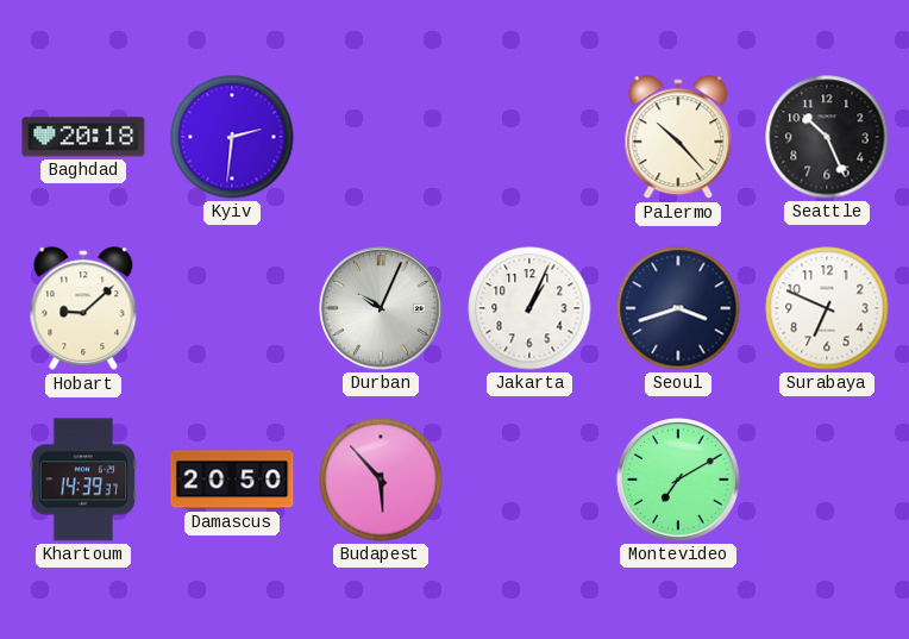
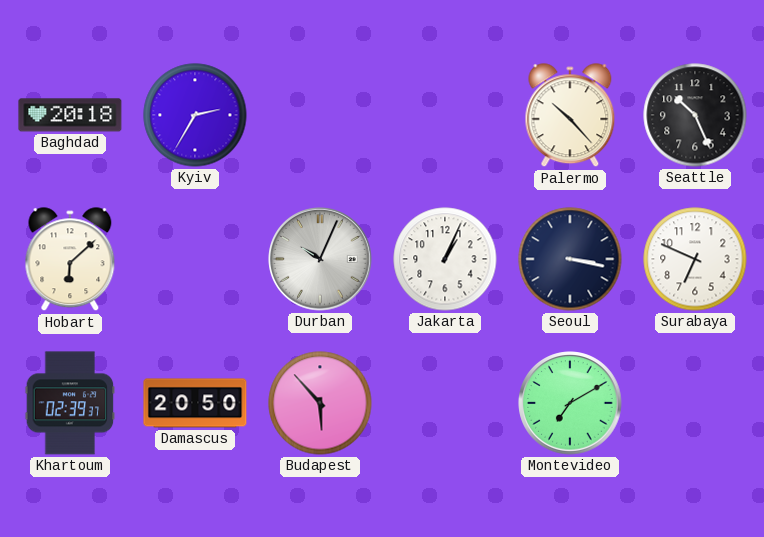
Kyiv: 2:31 -> 2:35
Hobart: 9:08 -> 6:08
Seoul: 3:42 -> 3:17
Khartoum: 14:39 -> 02:39
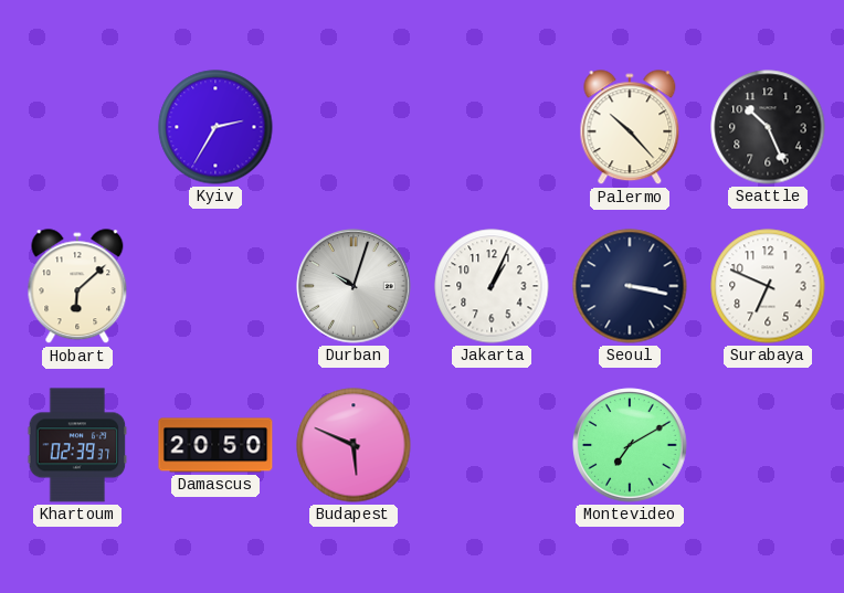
Baghdad: 20:18 -> none
Durban: 10:04 -> 10:03
Budapest: 5:53 -> 5:49
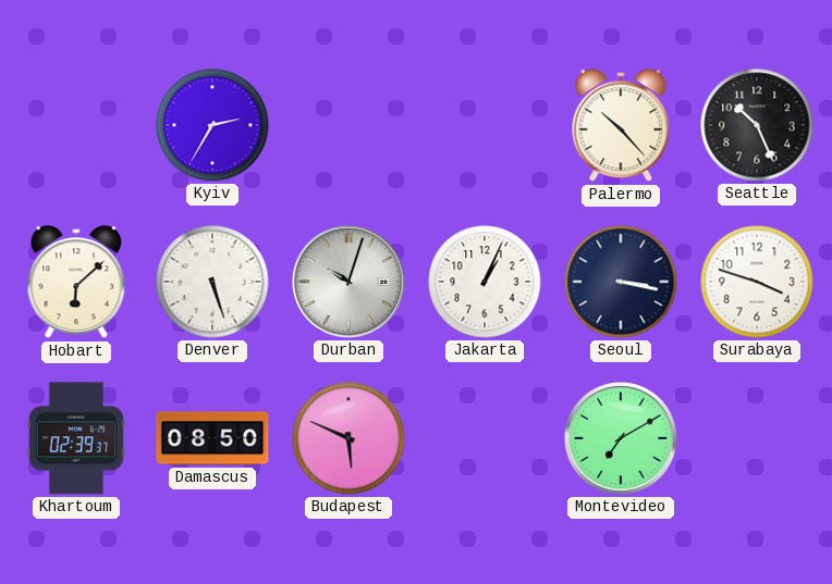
Denver: none -> 5:27
Surabaya: 6:49 -> 3:48
Damascus: 20:50 -> 08:50
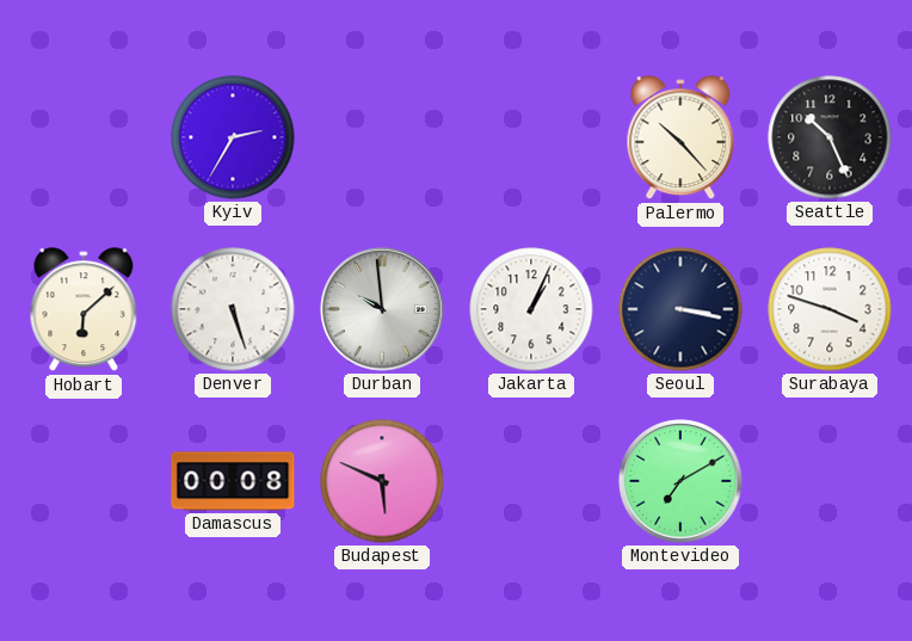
Durban: 10:03 -> 9:59
Khartoum: 02:39 -> none
Damascus: 08:50 -> 00:08
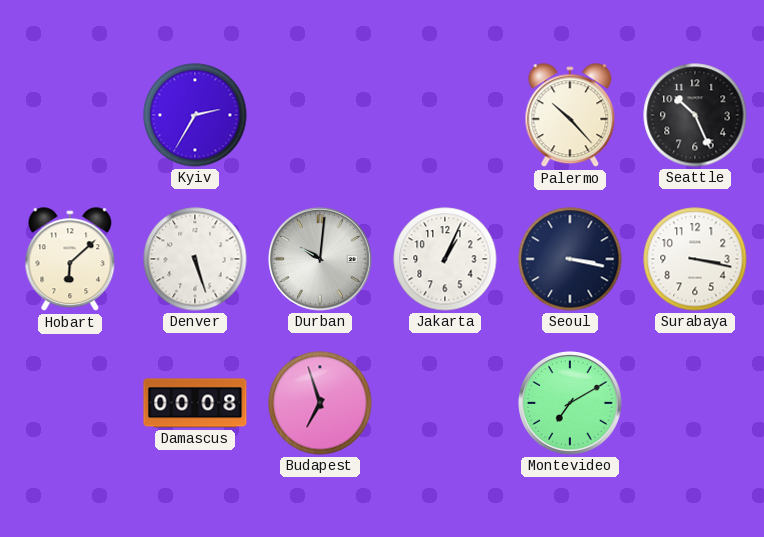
Durban: 9:59 -> 10:01
Surabaya: 3:48 -> 3:17
Budapest: 5:49 -> 6:57
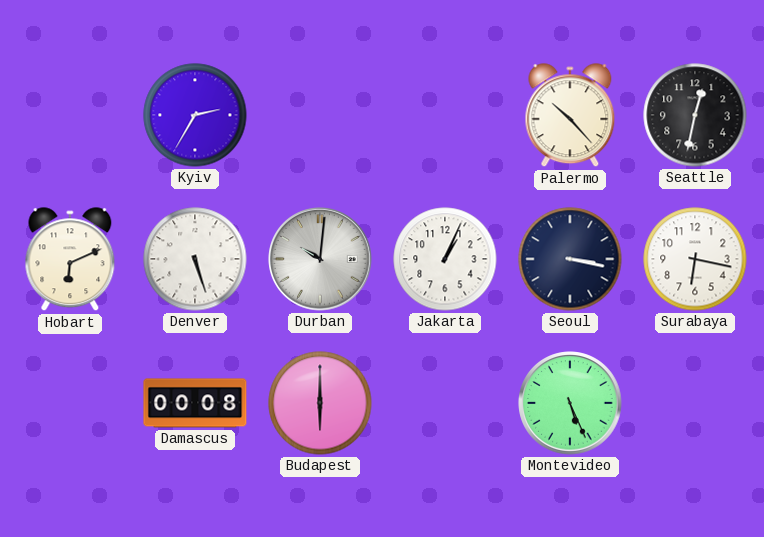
Seattle: 10:26 -> 12:32
Hobart: 6:08 -> 6:11
Surabaya: 3:17 -> 6:17
Budapest: 6:57 -> 6:00
Montevideo: 7:10 -> 5:26
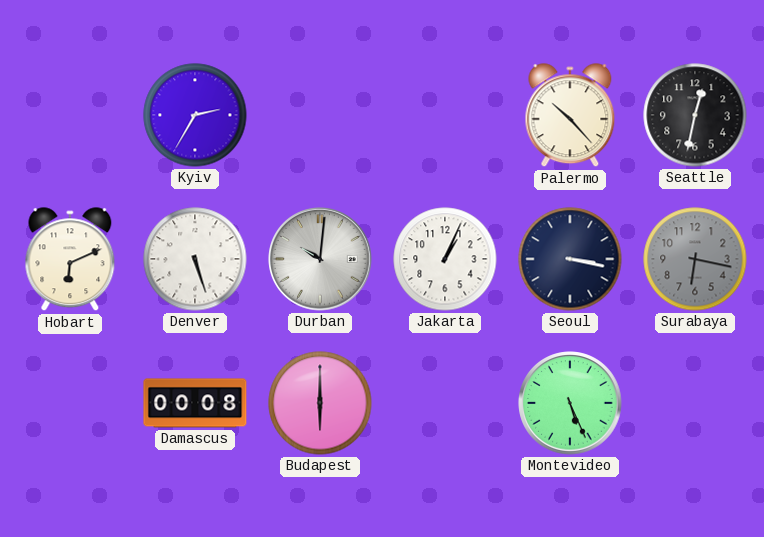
Surabaya dial: white -> grey
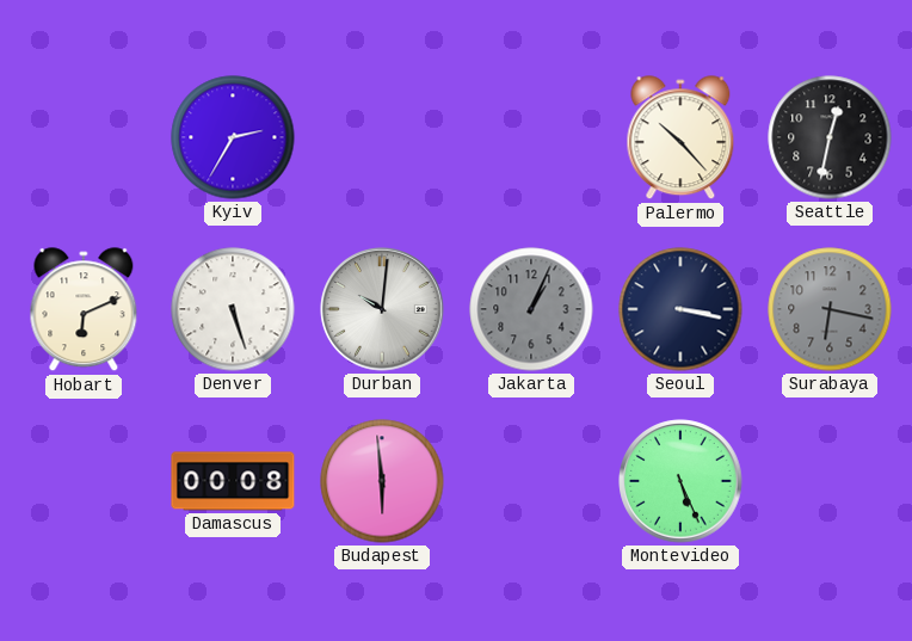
Jakarta dial: white -> grey
Budapest: 6:00 -> 5:59
